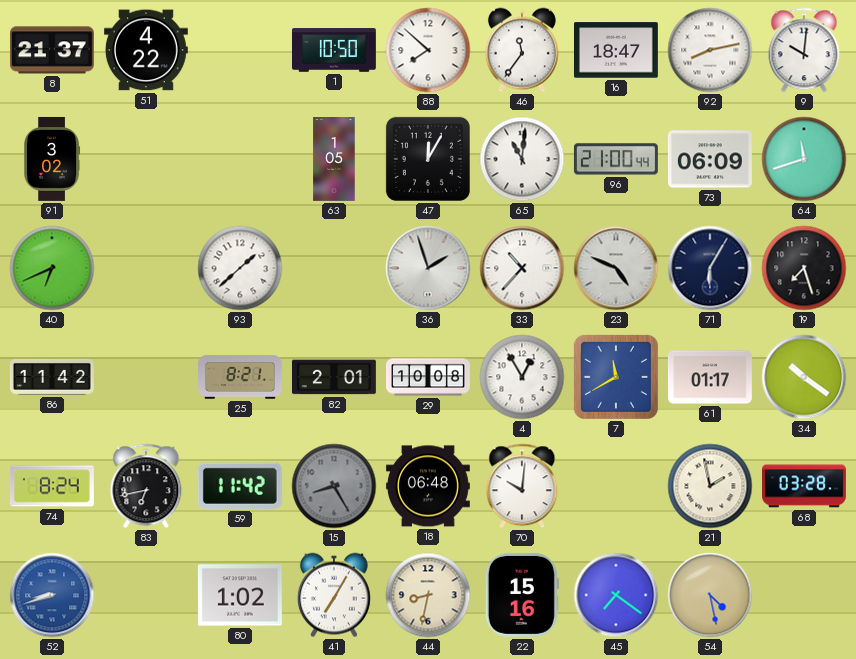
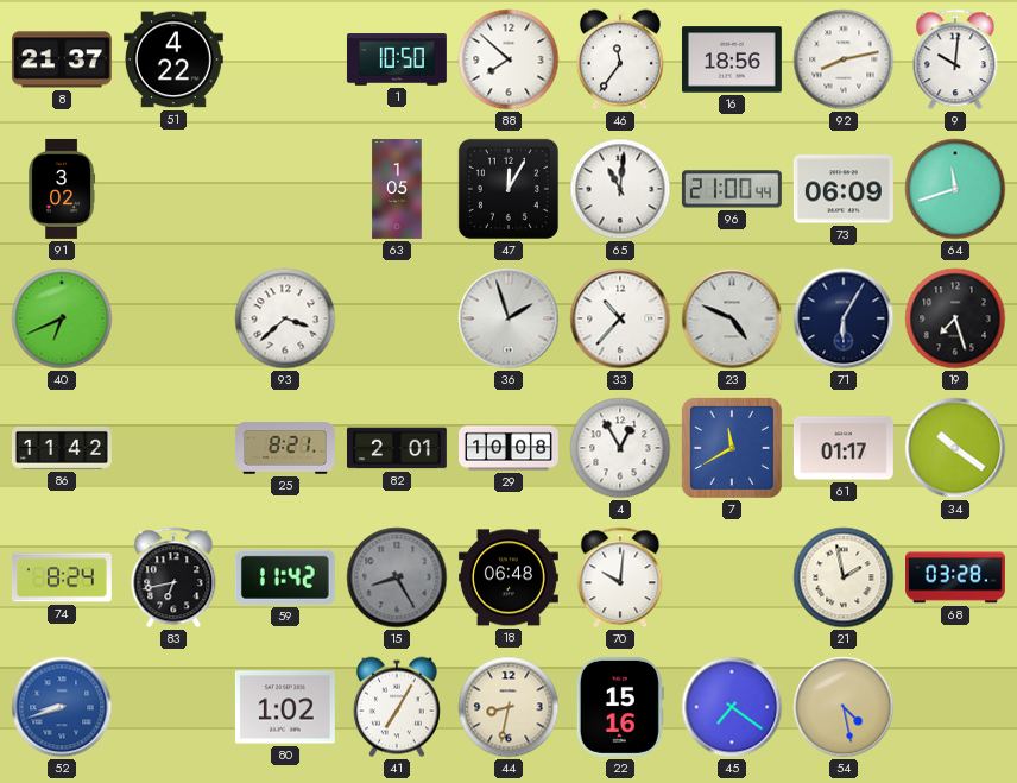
16: 18:47 -> 18:56
93: 1:38 -> 3:38
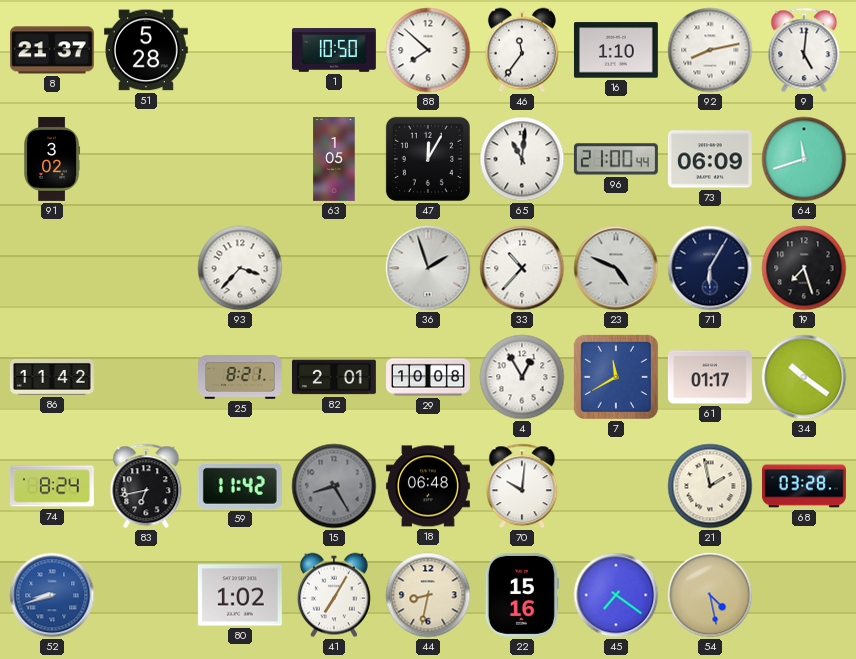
51: 4:22 -> 5:28
16: 18:56 -> 1:10
9: 10:01 -> 5:01
40: 6:41 -> none
93: 3:38 -> 3:37
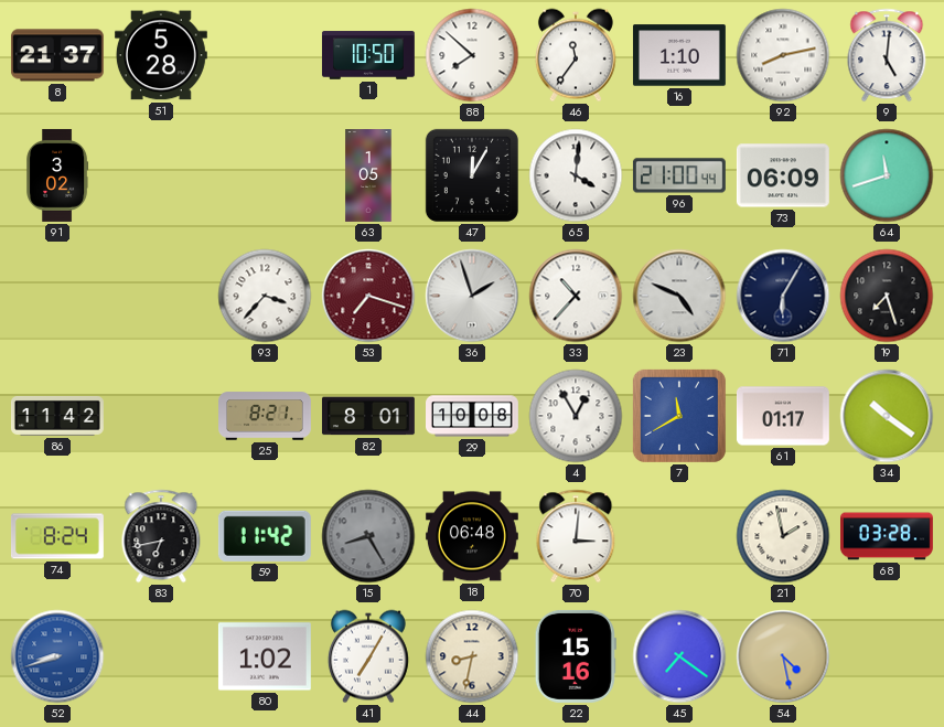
65: 11:01 -> 4:01
53: none -> 7:18
82: 2:01 -> 8:01
70: 10:01 -> 3:01
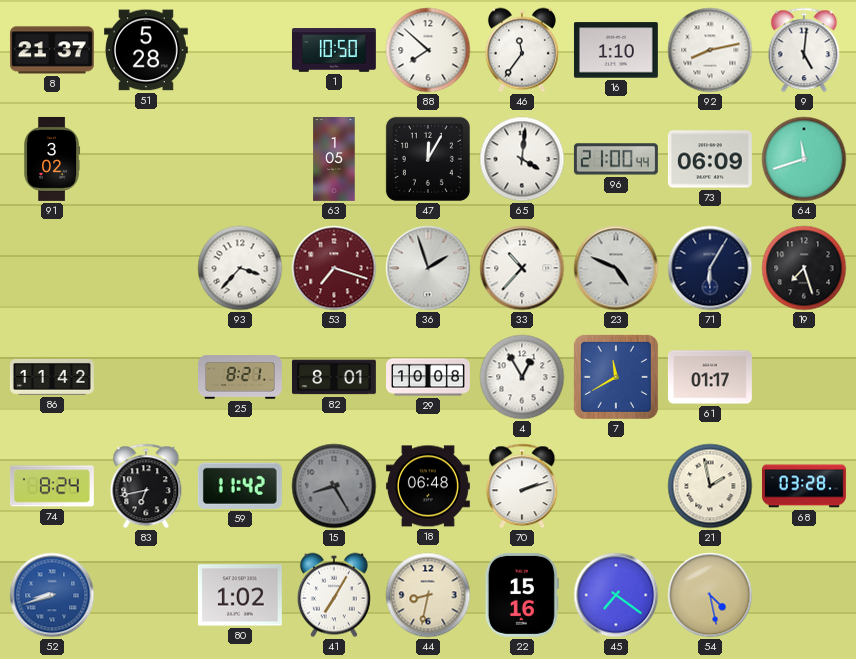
34: 10:21 -> none
70: 3:01 -> 2:12
